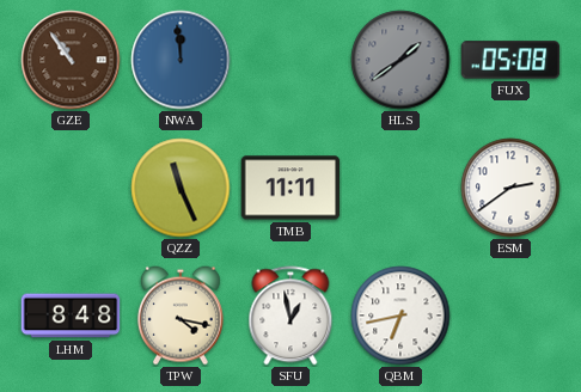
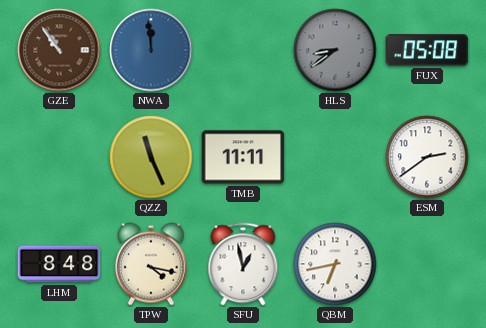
HLS: 1:39 -> 8:39
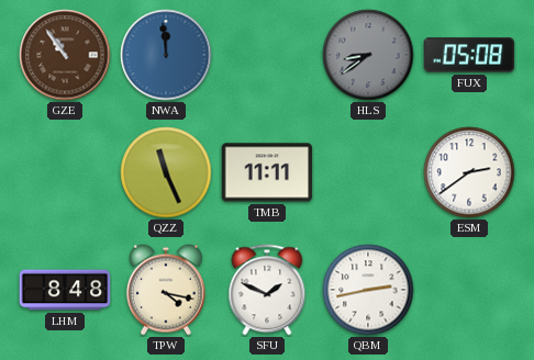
SFU: 12:58 -> 1:49
QBM: 6:43 -> 2:43
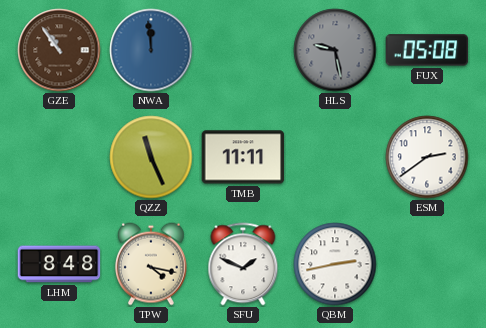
HLS: 8:39 -> 9:28
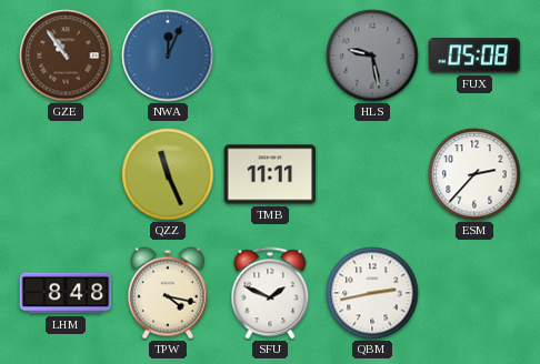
NWA: 11:59 -> 12:04
ESM: 2:39 -> 2:37
